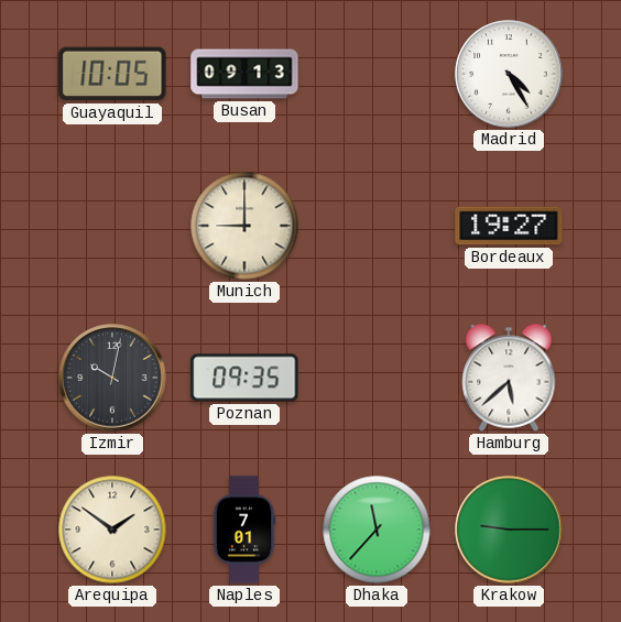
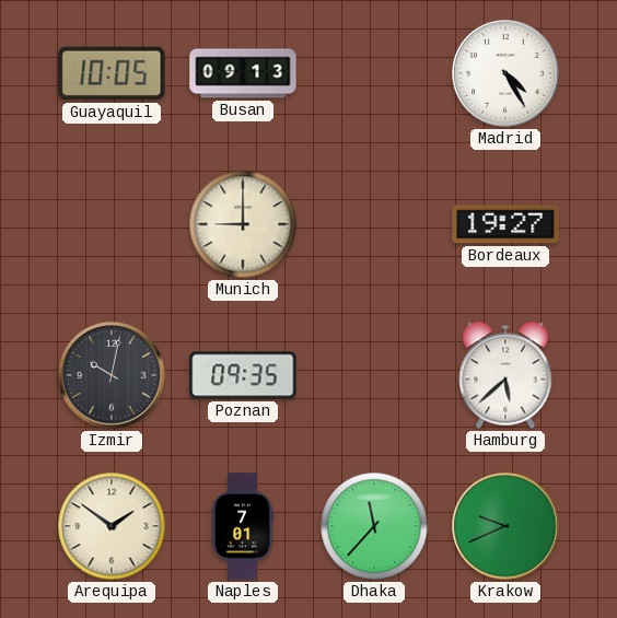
Krakow: 9:15 -> 9:41
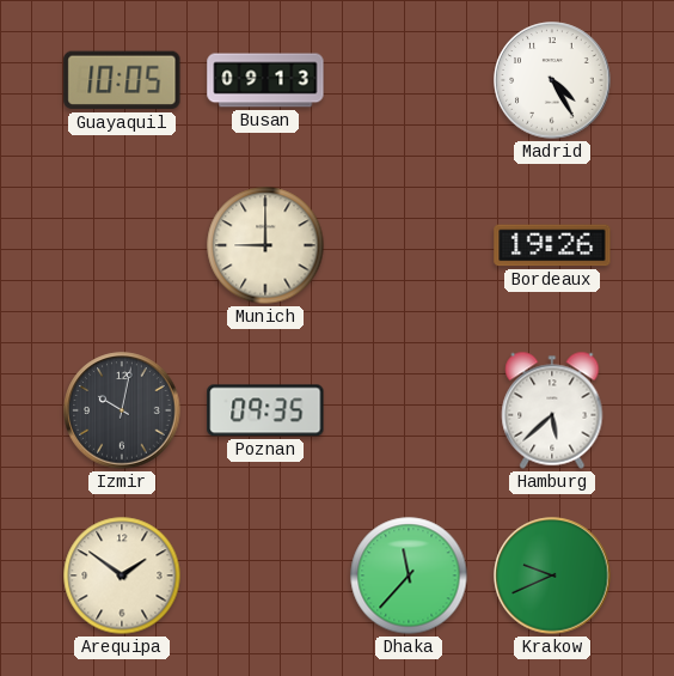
Bordeaux: 19:27 -> 19:26
Naples: 7:01 -> none
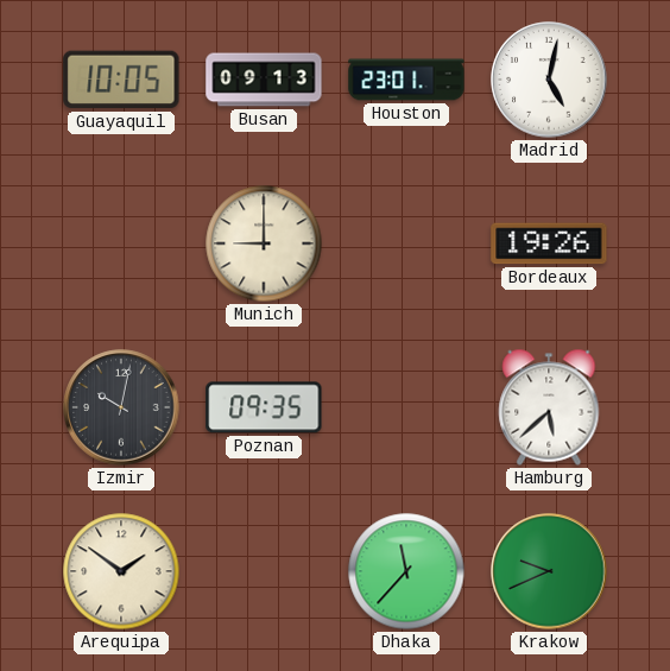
Houston: none -> 23:01
Madrid: 4:25 -> 5:02
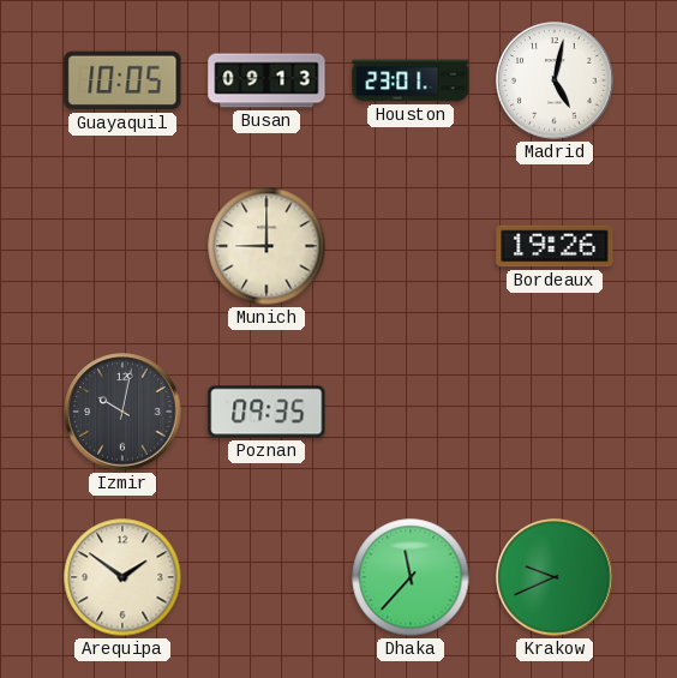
Hamburg: 5:38 -> none
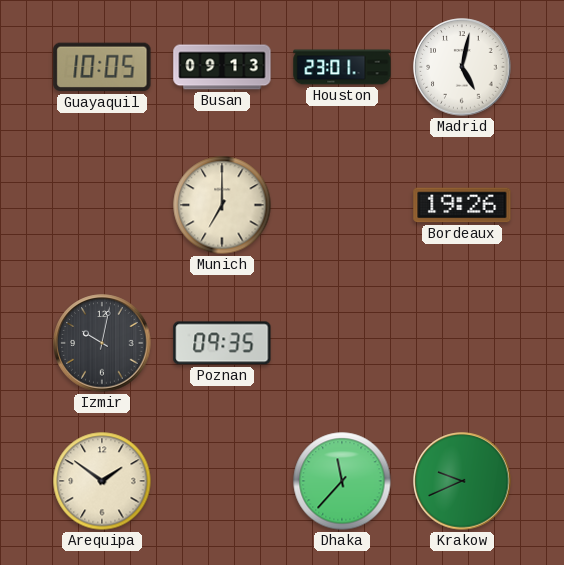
Munich: 9:00 -> 7:00
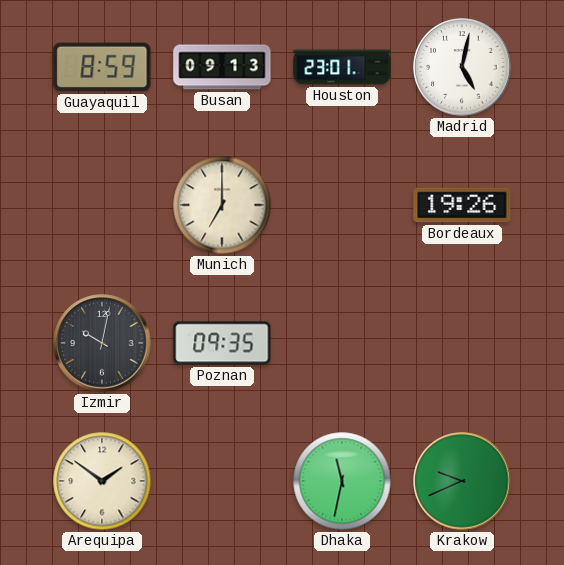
Guayaquil: 10:05 -> 8:59
Dhaka: 11:37 -> 11:32
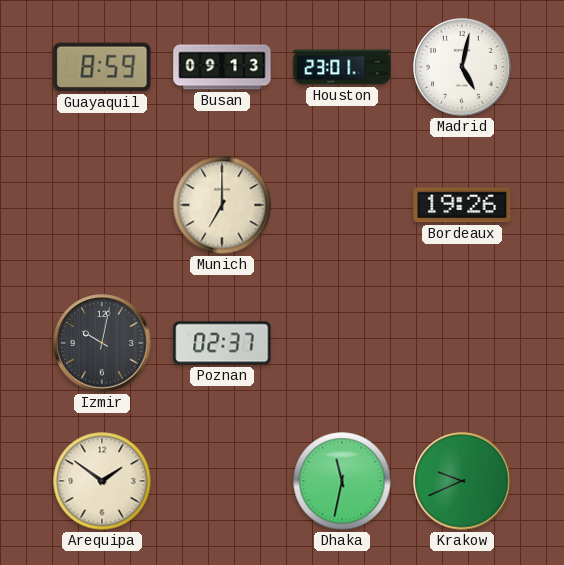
Poznan: 09:35 -> 02:37
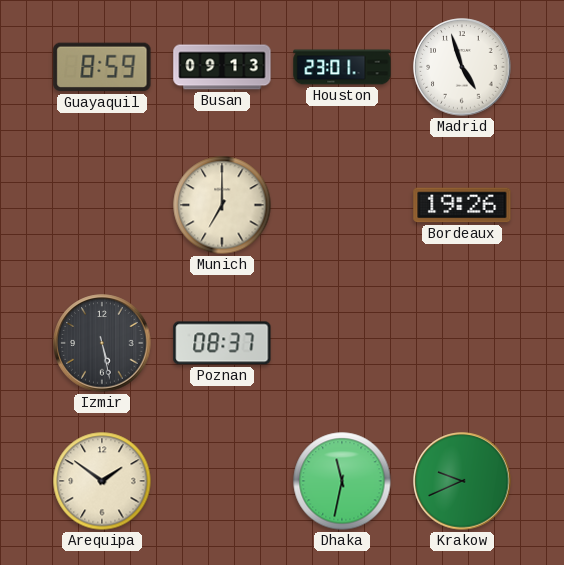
Madrid: 5:02 -> 4:57
Izmir: 10:02 -> 5:28
Poznan: 02:37 -> 08:37
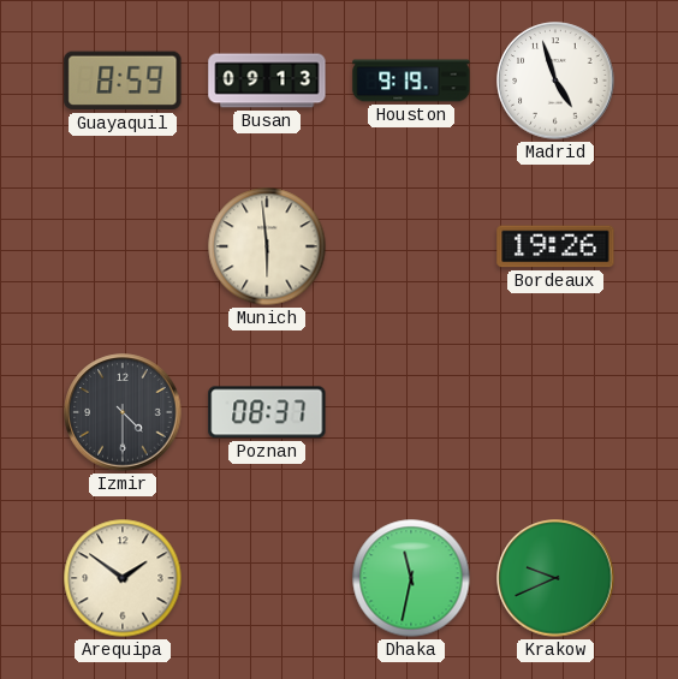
Houston: 23:01 -> 9:19
Munich: 7:00 -> 5:59
Izmir: 5:28 -> 4:30
